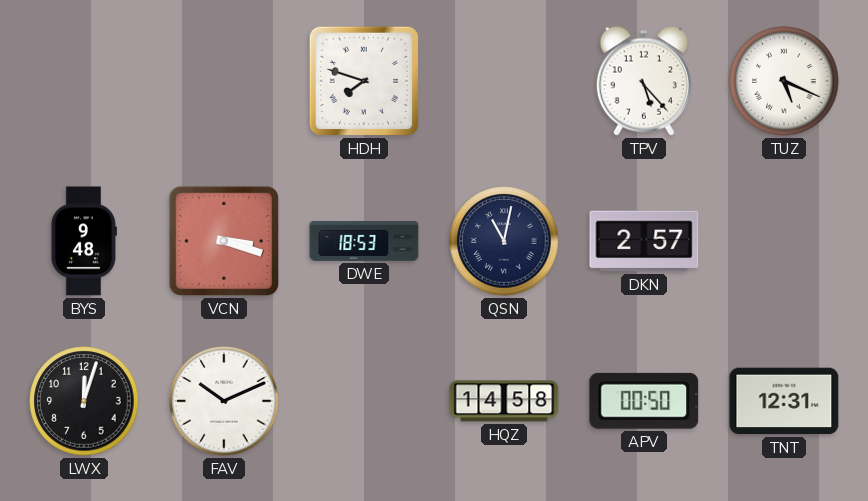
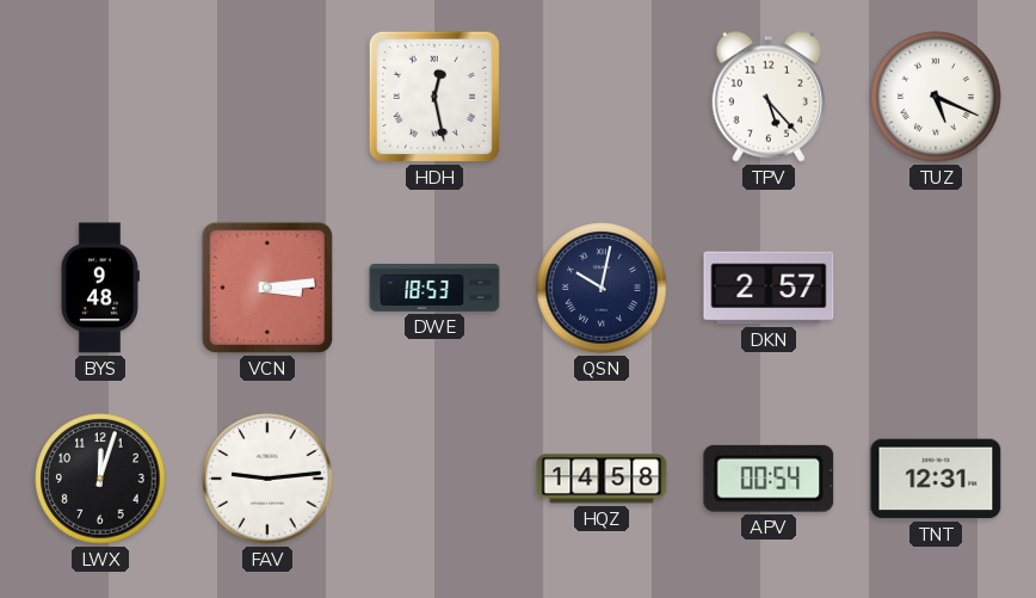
HDH: 7:48 -> 12:28
VCN: 3:18 -> 3:14
QSN: 11:02 -> 10:02
FAV: 10:11 -> 9:14
APV: 00:50 -> 00:54
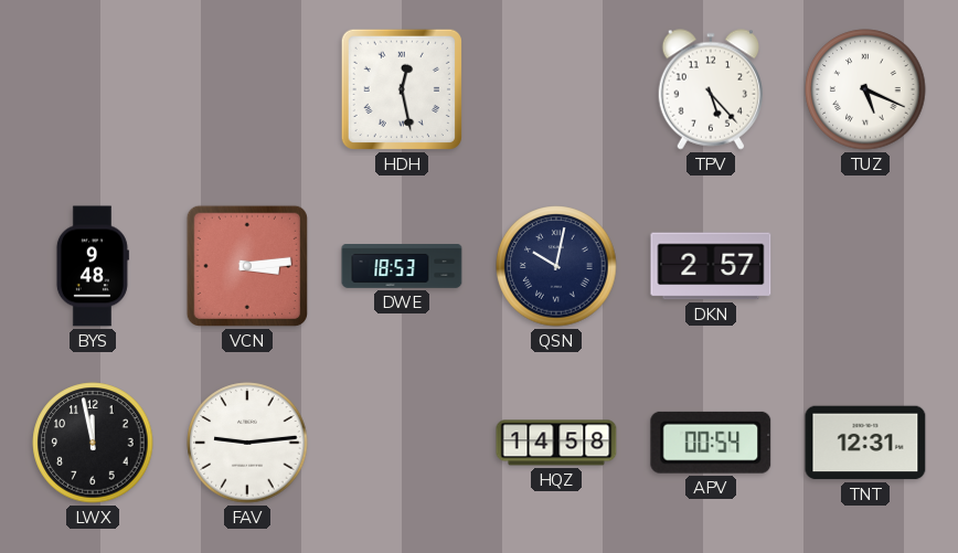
LWX: 12:03 -> 11:58
